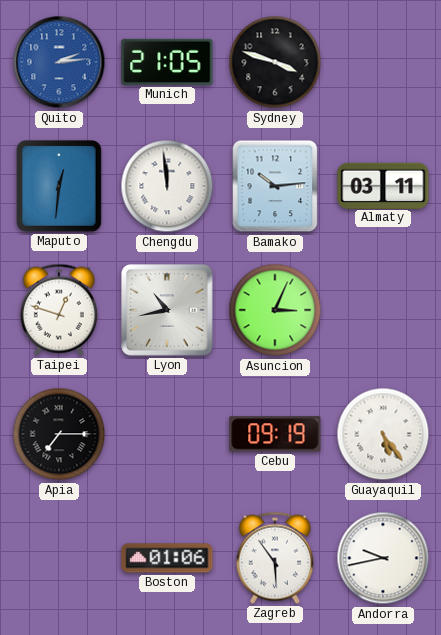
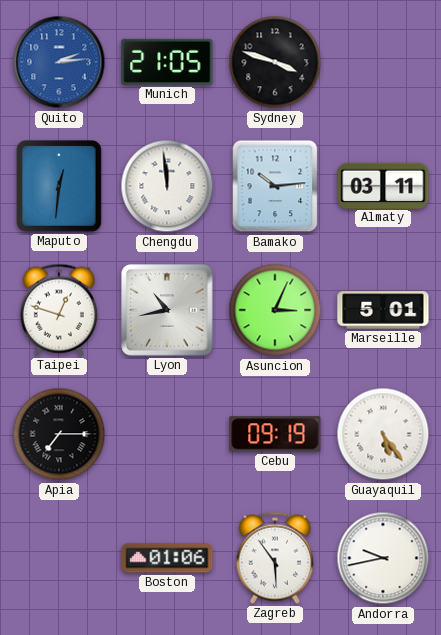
Marseille: none -> 5:01
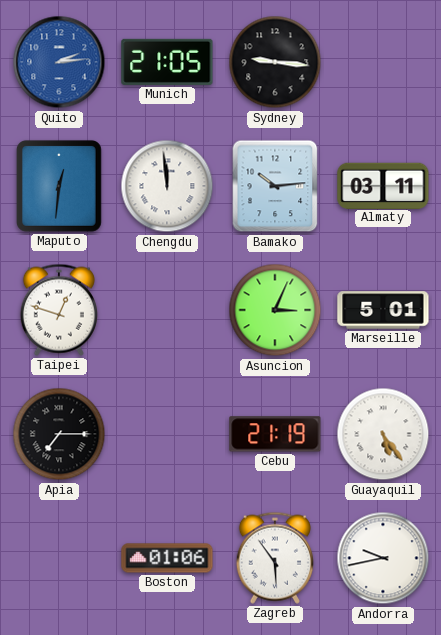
Sydney: 3:48 -> 9:16
Lyon: 10:43 -> none
Cebu: 09:19 -> 21:19
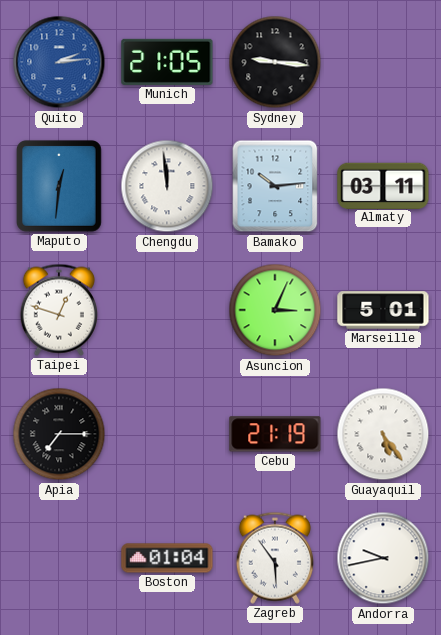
Boston: 01:06 -> 01:04
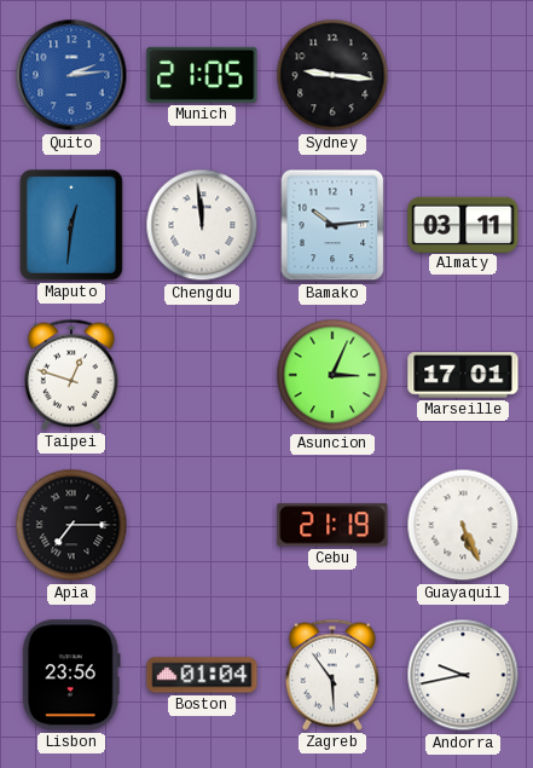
Marseille: 5:01 -> 17:01
Guayaquil: 5:24 -> 5:26
Lisbon: none -> 23:56
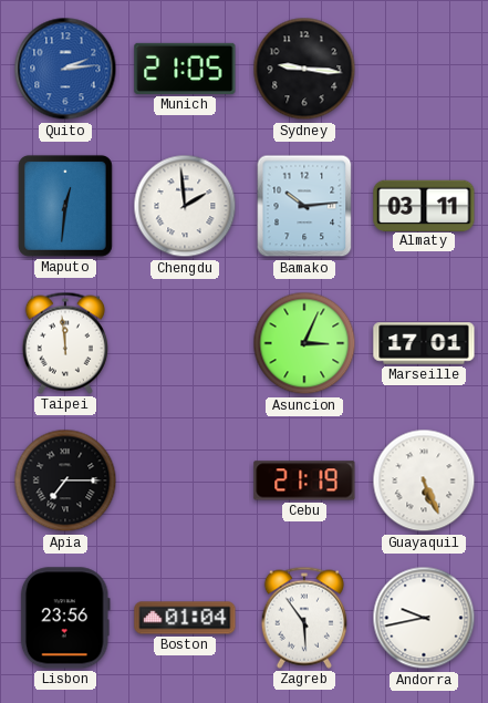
Chengdu: 11:59 -> 1:59
Taipei: 12:48 -> 11:59
